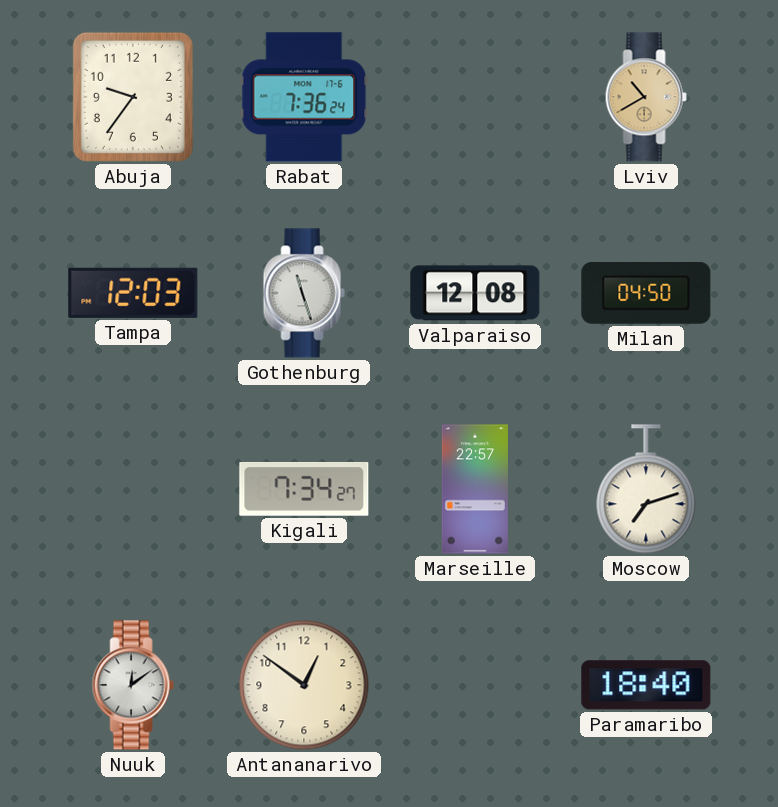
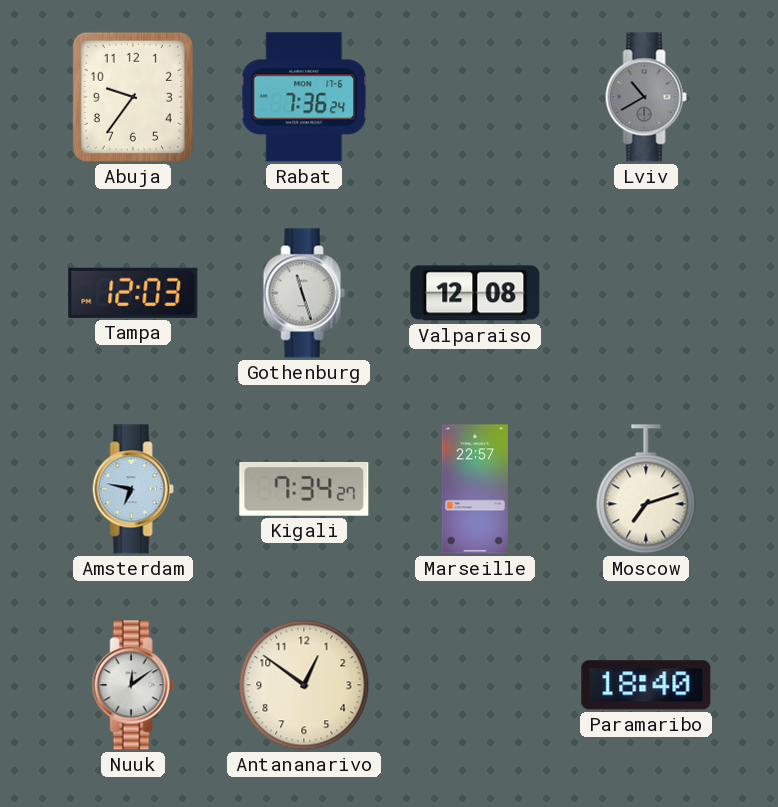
Lviv dial: champagne -> grey
Milan: 04:50 -> none
Amsterdam: none -> 6:47
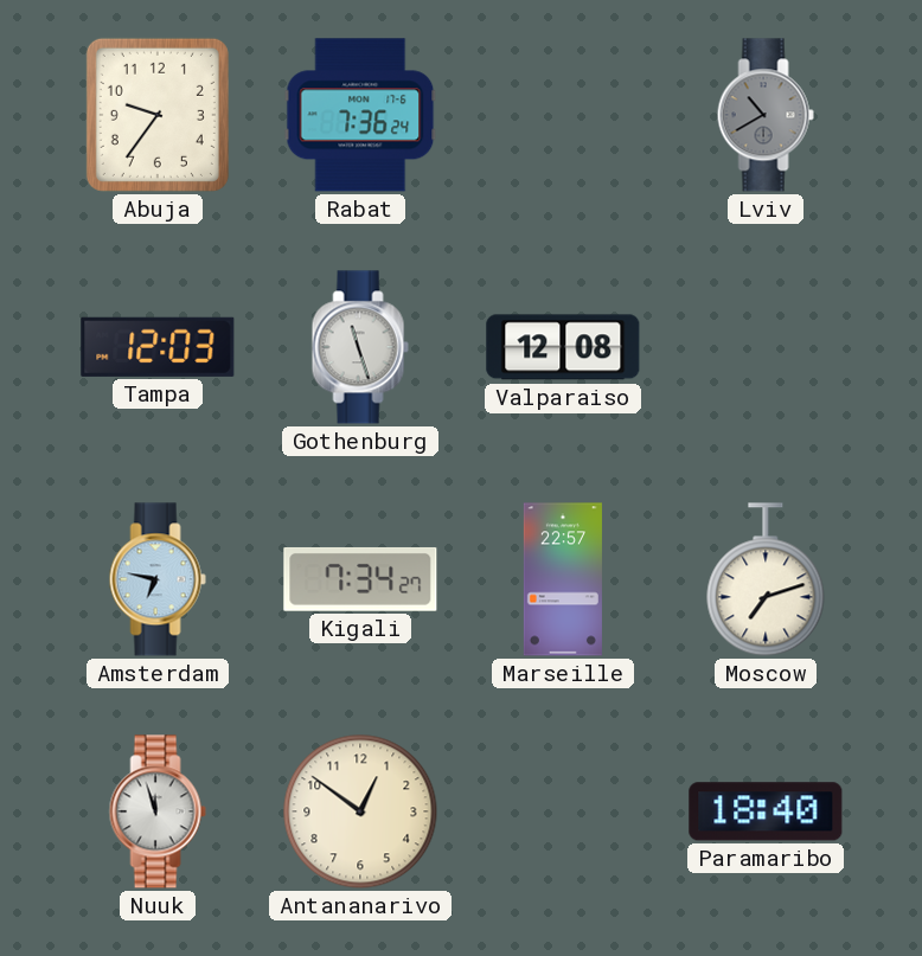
Nuuk: 12:09 -> 11:57
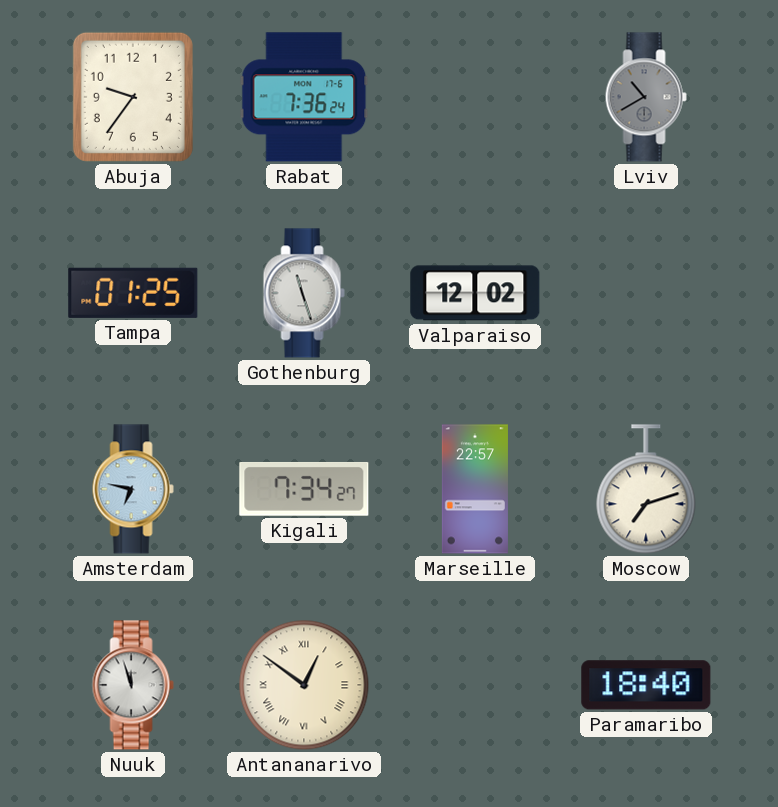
Tampa: 12:03 -> 01:25
Valparaiso: 12:08 -> 12:02
Antananarivo numerals: Arabic -> Roman
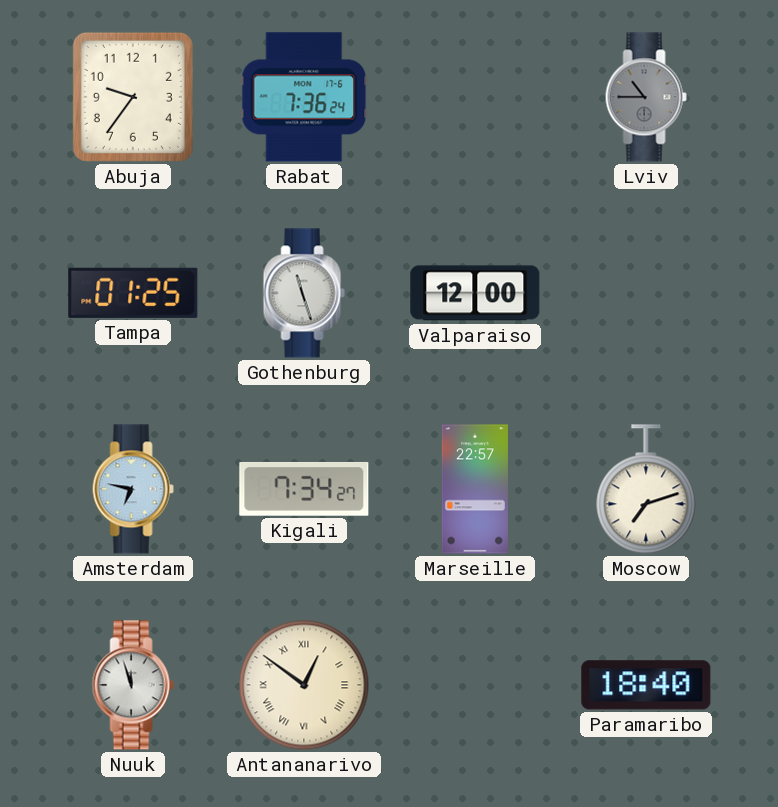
Lviv: 10:40 -> 10:45
Valparaiso: 12:02 -> 12:00
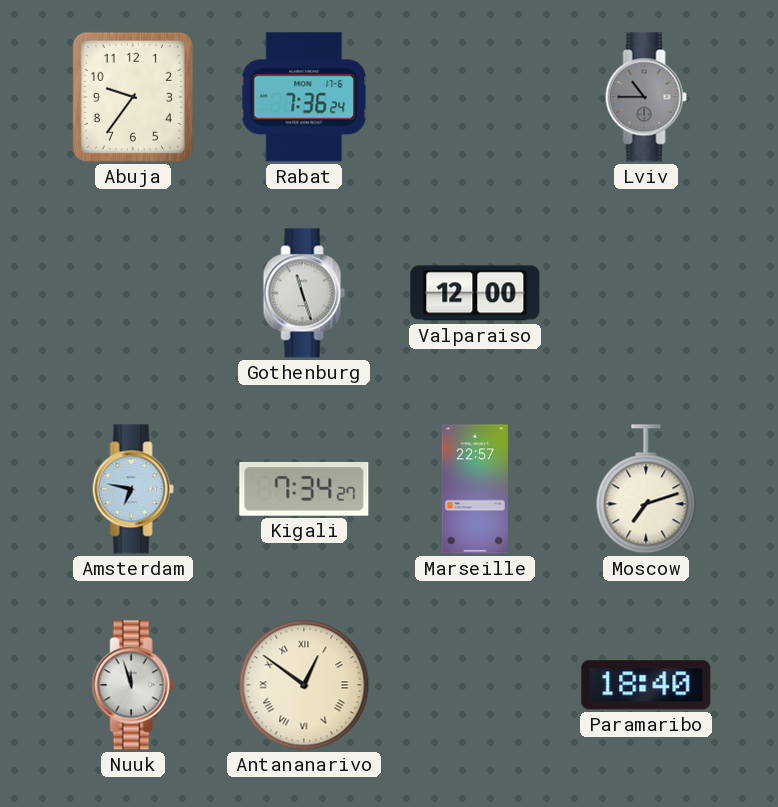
Tampa: 01:25 -> none
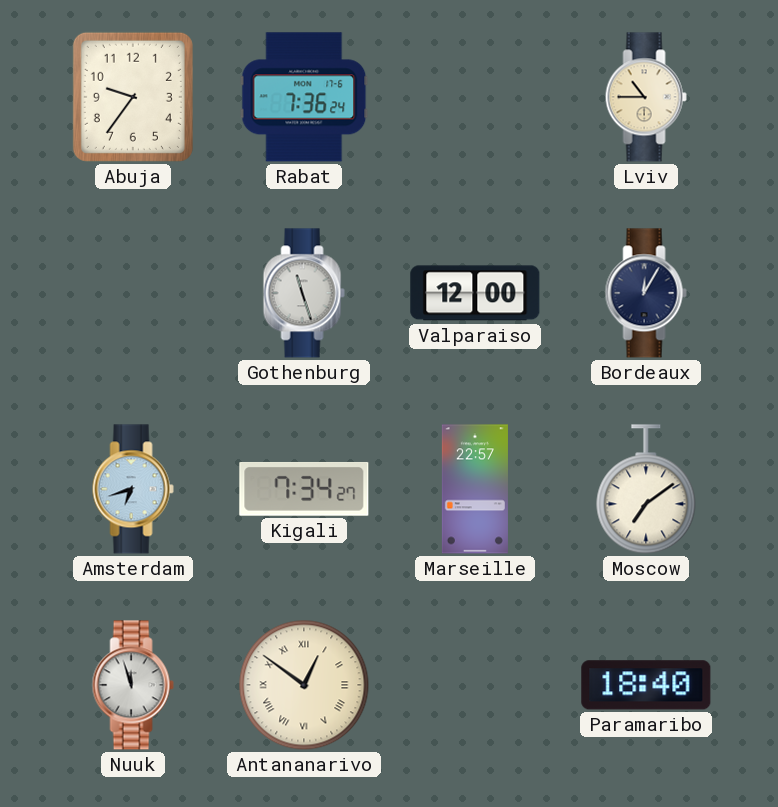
Lviv dial: grey -> cream
Bordeaux: none -> 12:05
Amsterdam: 6:47 -> 6:42
Moscow: 7:12 -> 7:09
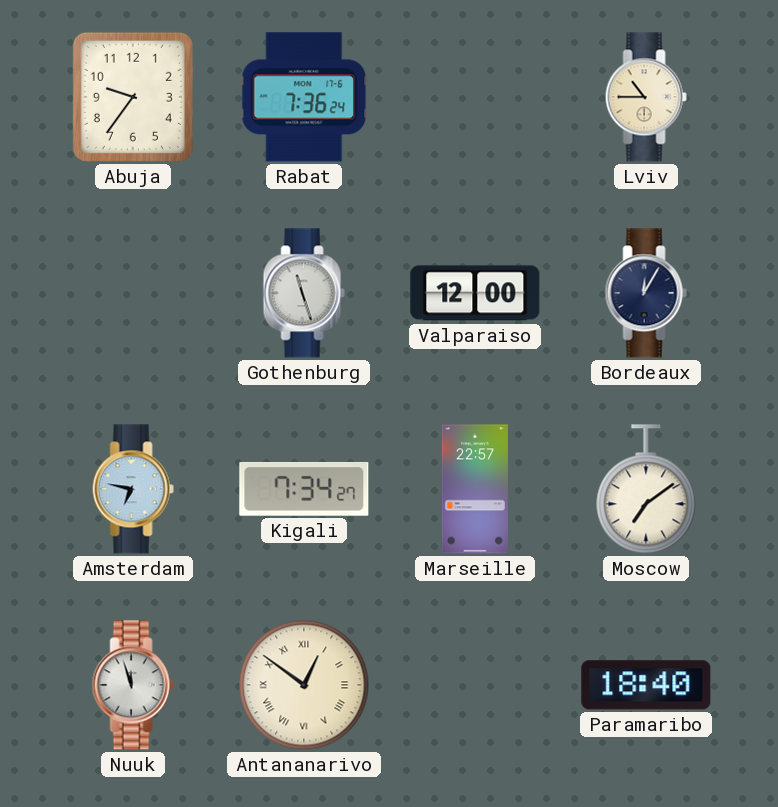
Amsterdam: 6:42 -> 6:47
